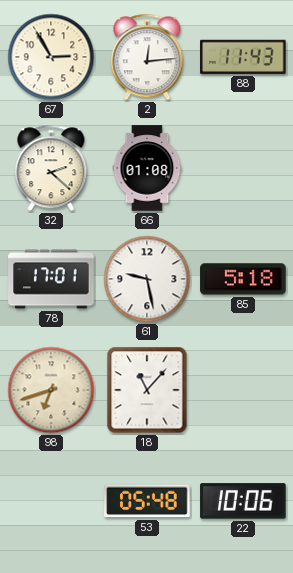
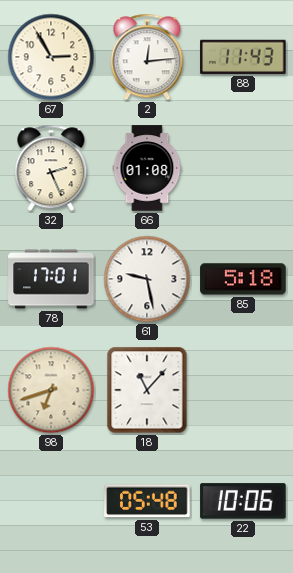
32: 2:22 -> 2:26
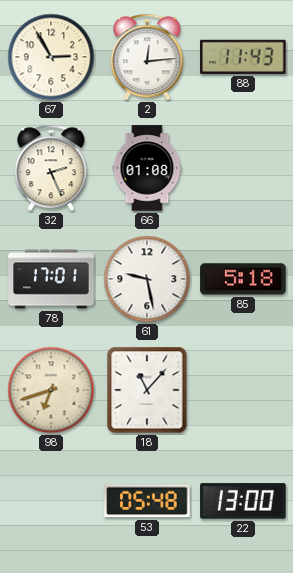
22: 10:06 -> 13:00
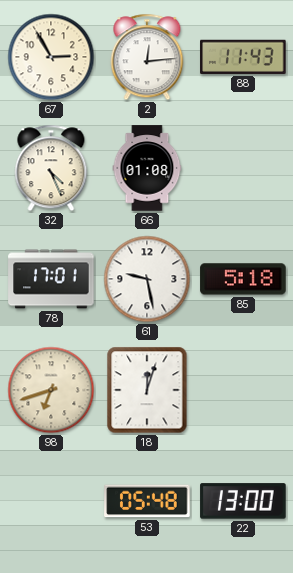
32: 2:26 -> 4:26
18: 11:07 -> 12:03
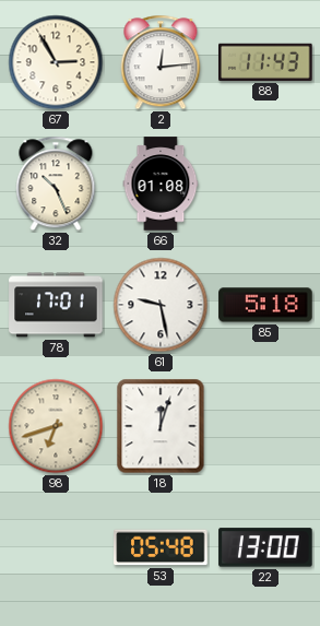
32: 4:26 -> 10:26
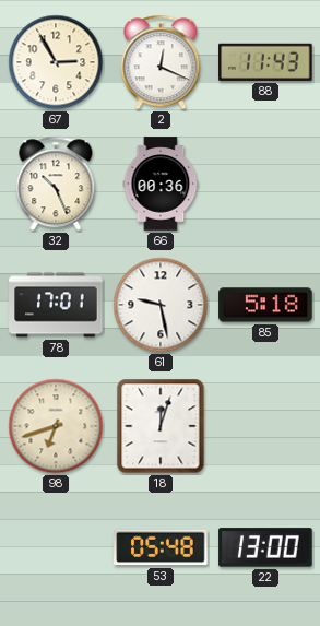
2: 12:14 -> 12:19
66: 01:08 -> 00:36
